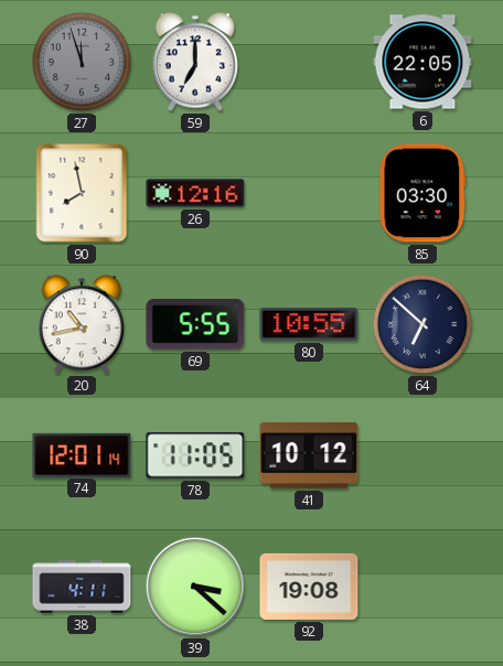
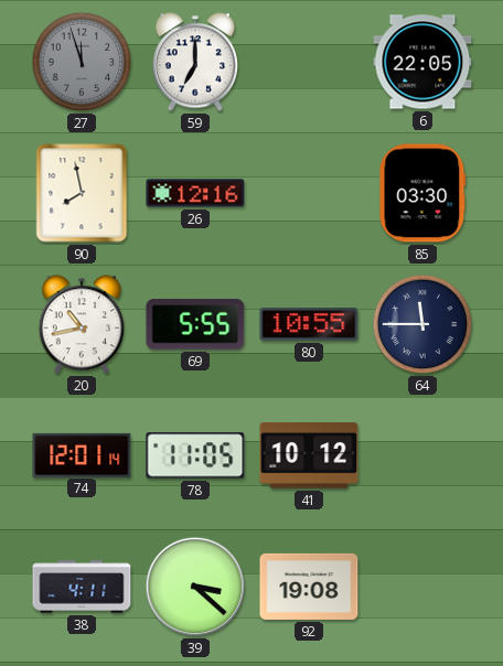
64: 6:52 -> 11:45
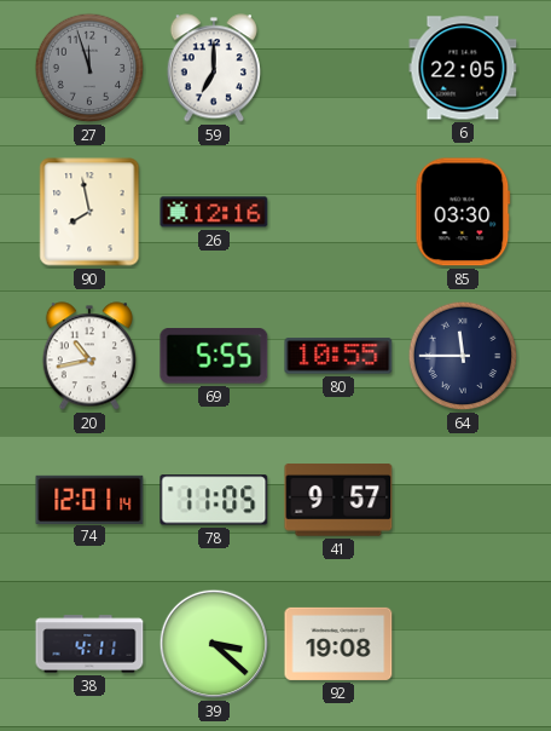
41: 10:12 -> 9:57
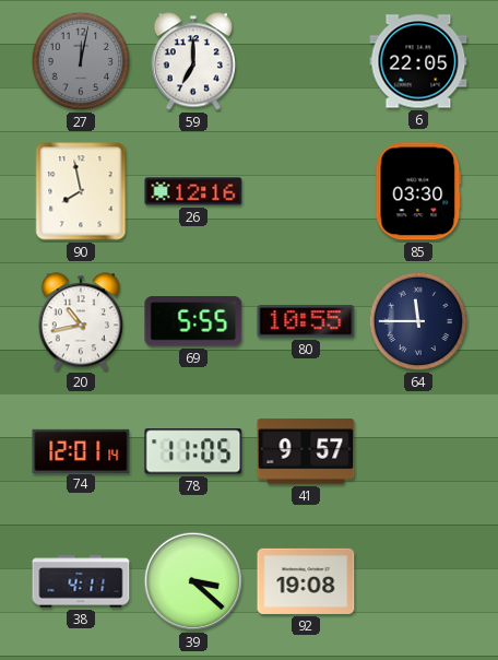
27: 11:57 -> 12:02
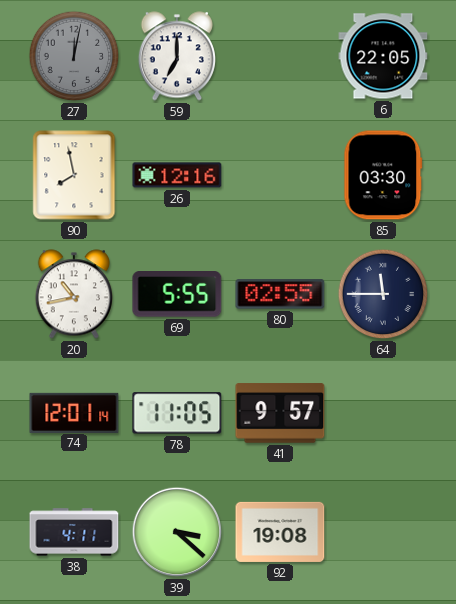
80: 10:55 -> 02:55
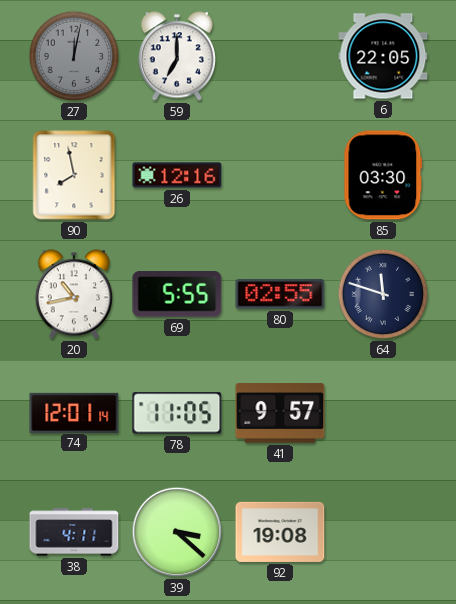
64: 11:45 -> 11:48
